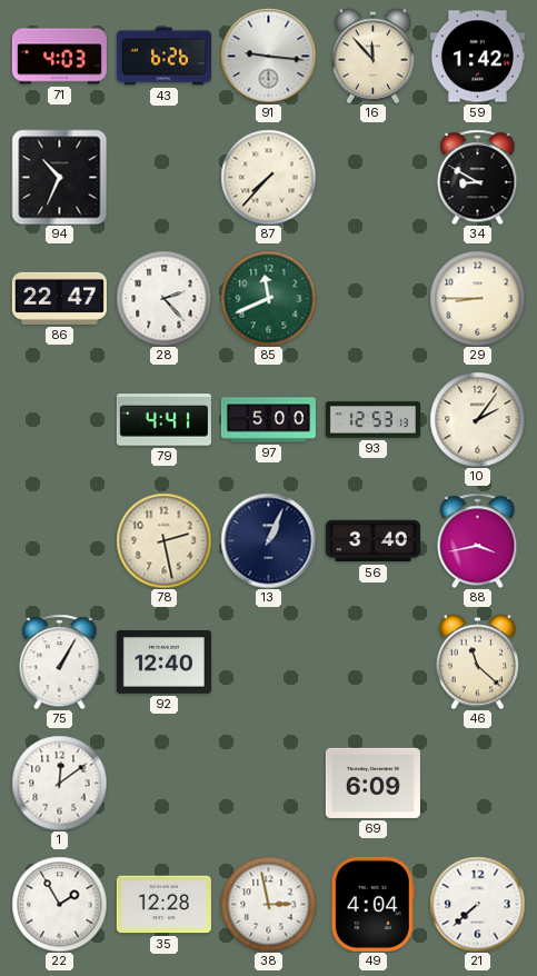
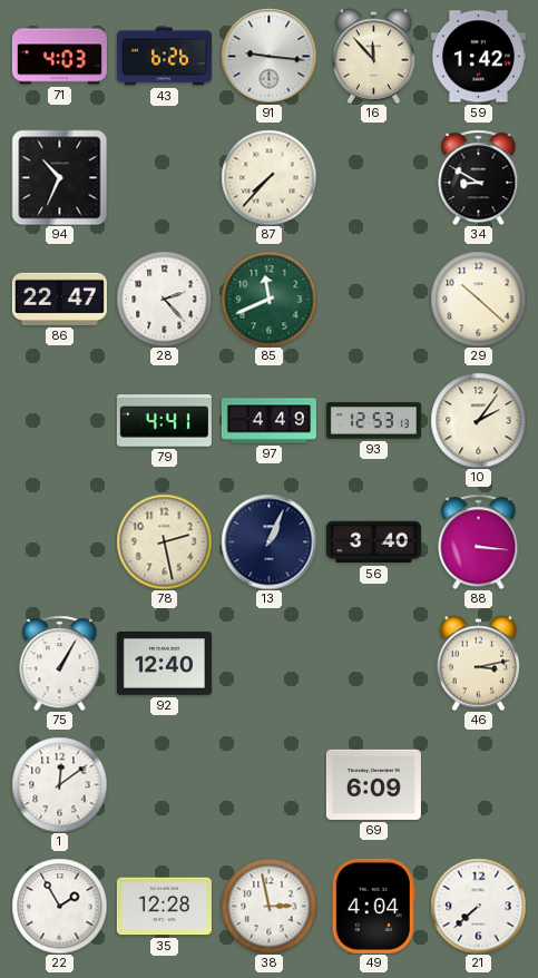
29: 8:45 -> 10:22
97: 5:00 -> 4:49
88: 3:43 -> 3:16
46: 11:22 -> 3:13
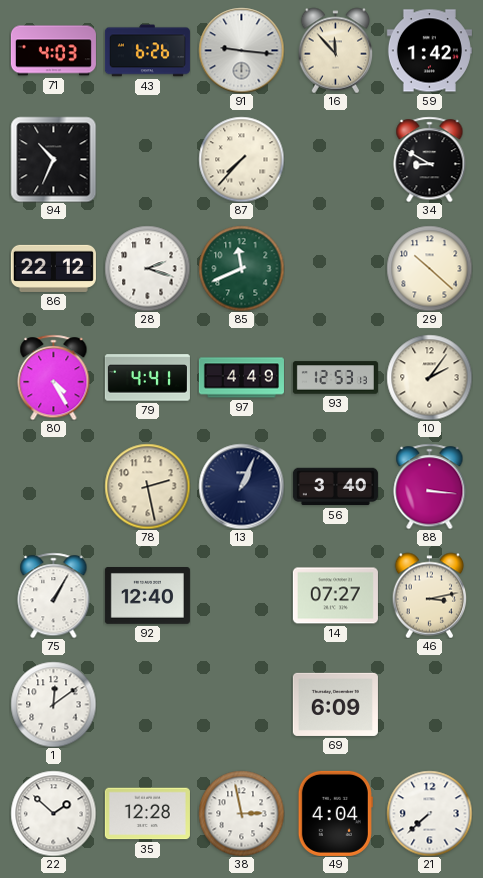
86: 22:47 -> 22:12
28: 2:23 -> 2:18
80: none -> 4:25
14: none -> 07:27
22: 1:55 -> 1:52
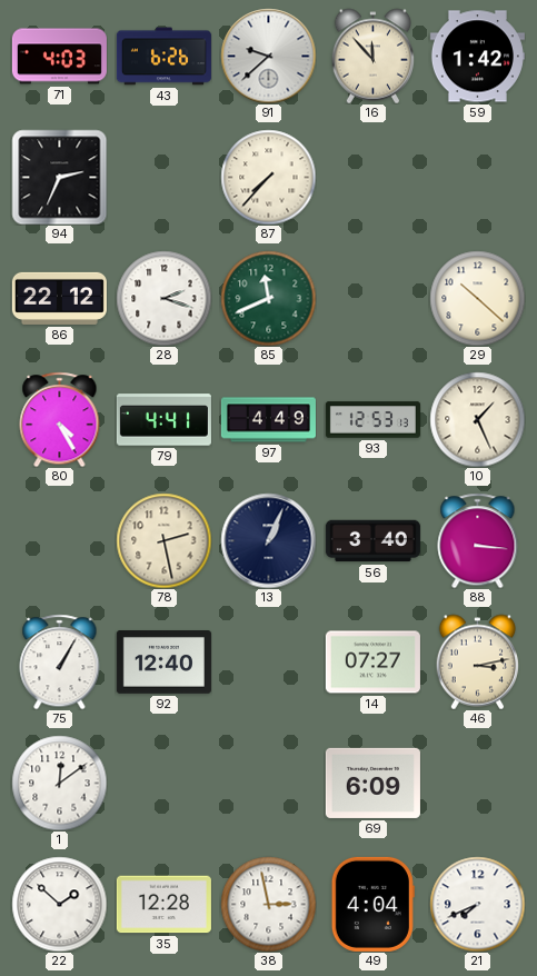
91: 9:16 -> 9:38
94: 10:34 -> 2:34
34: 8:50 -> none
10: 2:06 -> 1:26
21: 7:38 -> 7:41
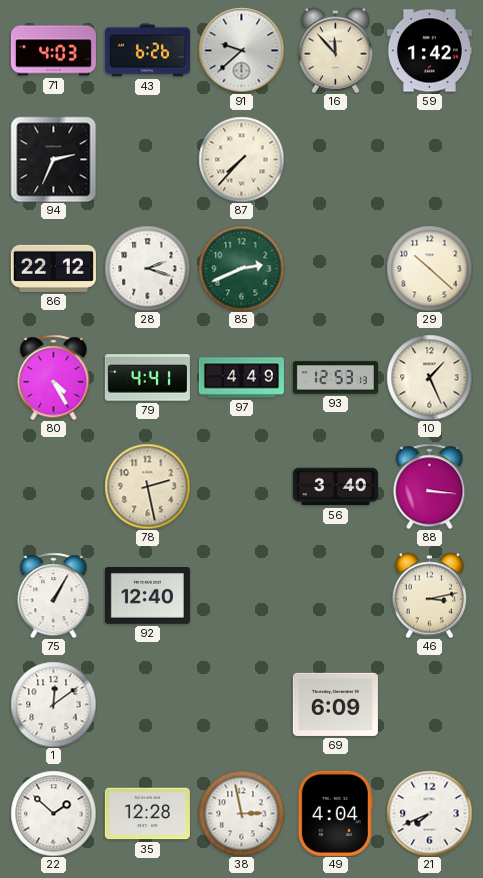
85: 11:41 -> 2:41
13: 1:04 -> none
14: 07:27 -> none
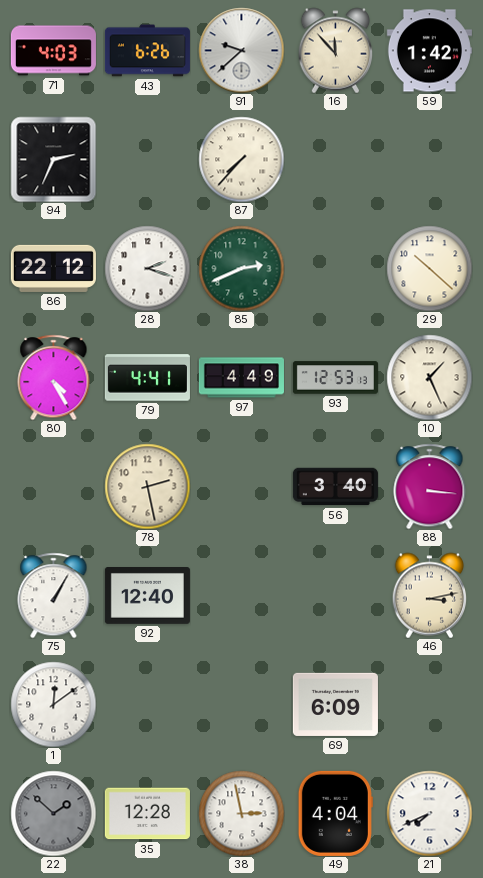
22 dial: white -> grey
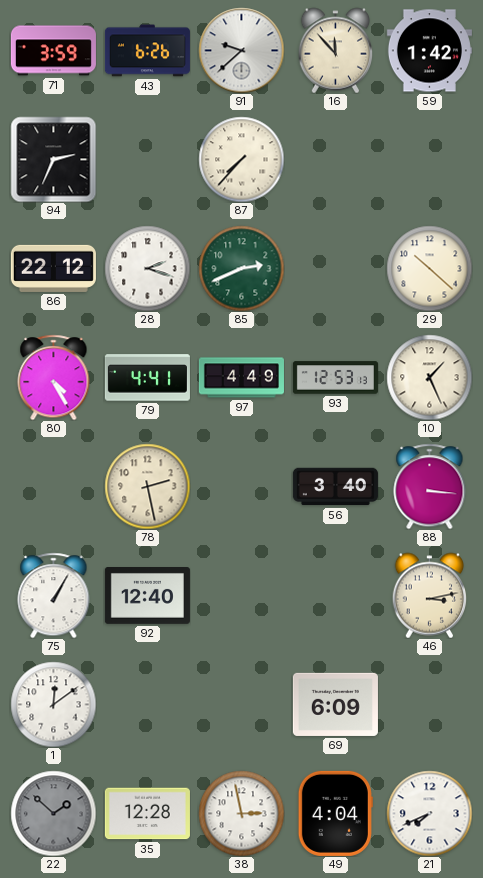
71: 4:03 -> 3:59
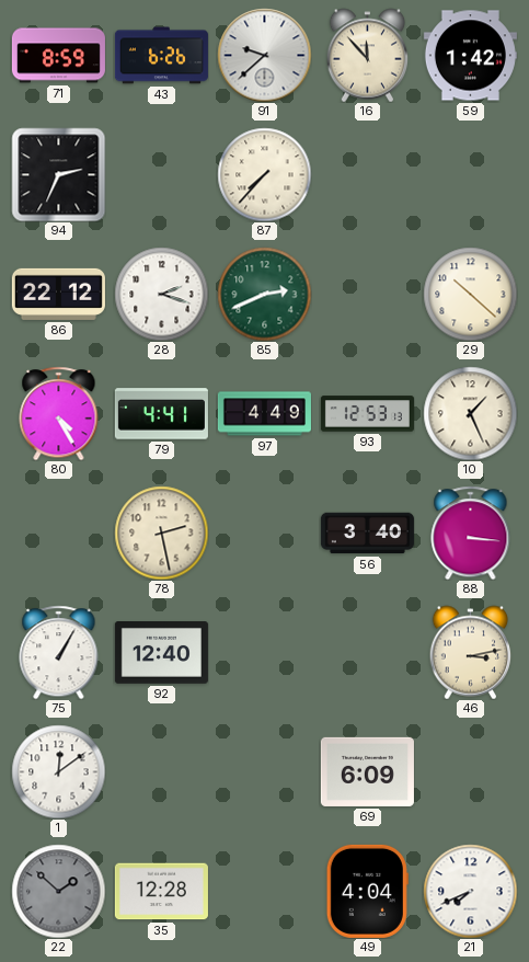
71: 3:59 -> 8:59
38: 2:58 -> none
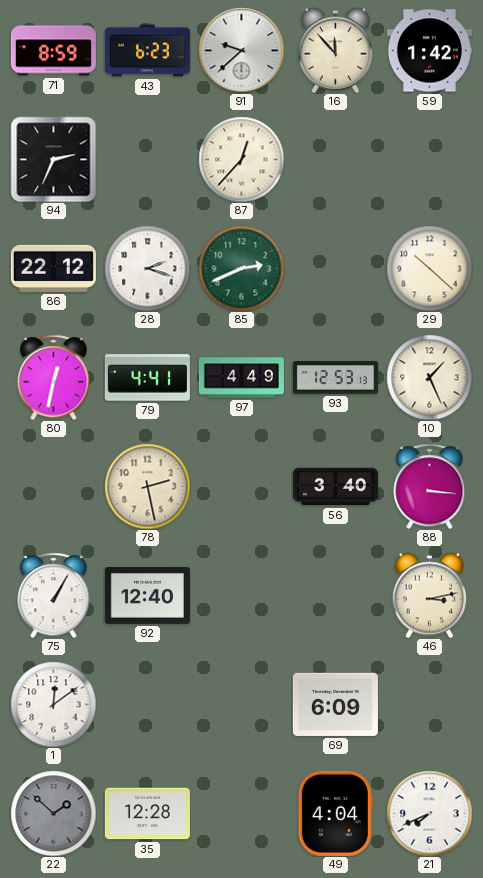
43: 6:26 -> 6:23
87: 7:37 -> 12:37
80: 4:25 -> 12:32
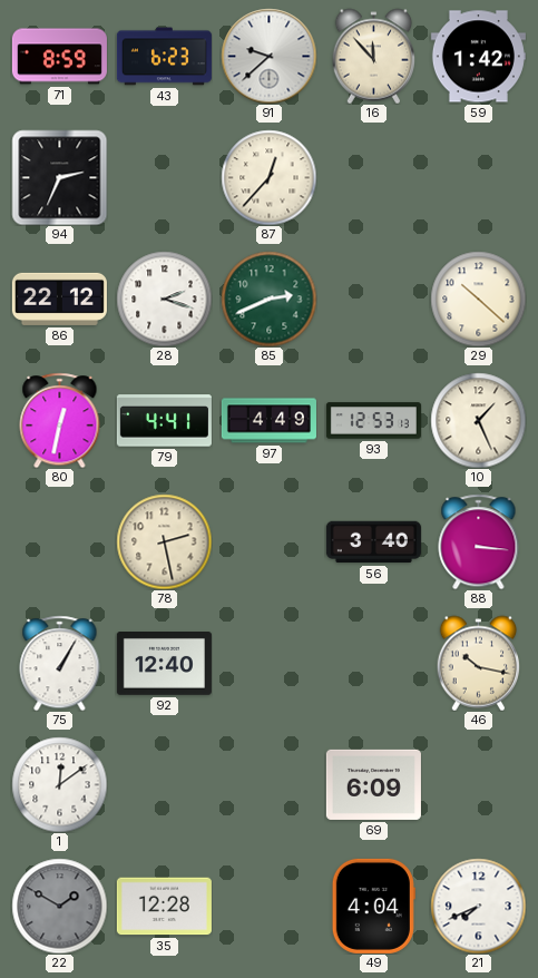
46: 3:13 -> 10:17
22: 1:52 -> 1:50
